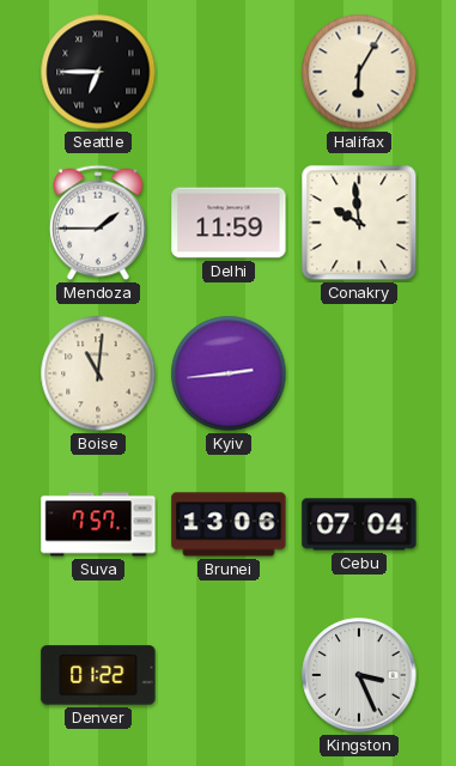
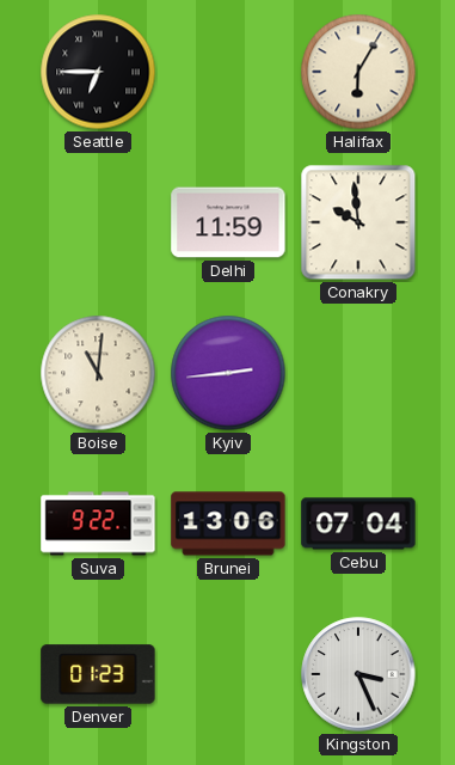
Mendoza: 1:45 -> none
Suva: 7:57 -> 9:22
Denver: 01:22 -> 01:23
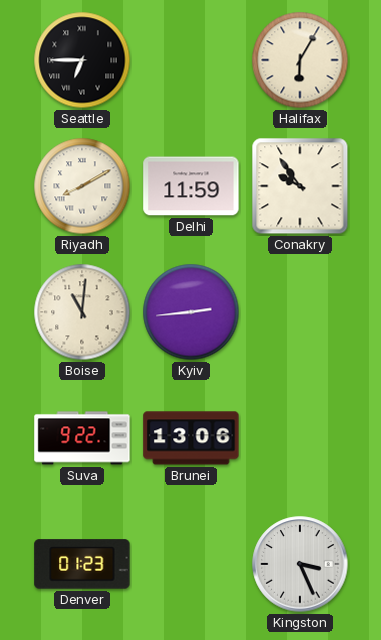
Riyadh: none -> 8:10
Conakry: 9:59 -> 9:54
Cebu: 07:04 -> none
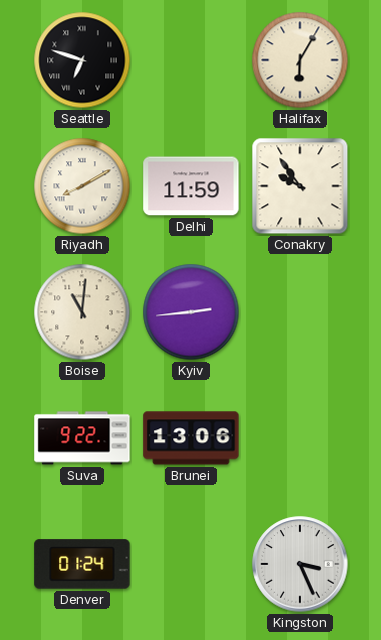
Seattle: 6:45 -> 6:48
Denver: 01:23 -> 01:24
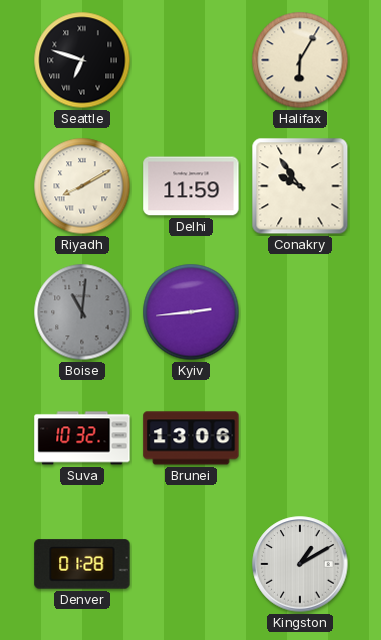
Boise dial: cream -> grey
Suva: 9:22 -> 10:32
Denver: 01:24 -> 01:28
Kingston: 3:26 -> 1:10
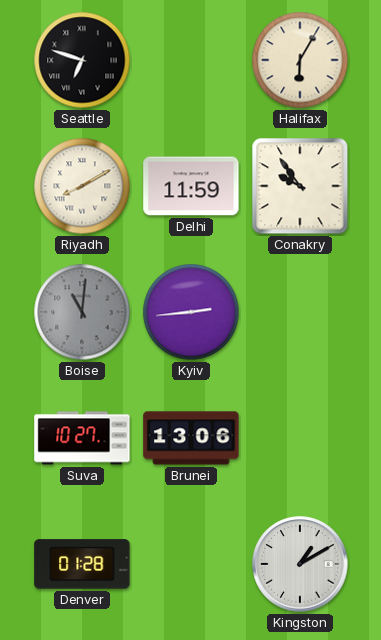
Suva: 10:32 -> 10:27
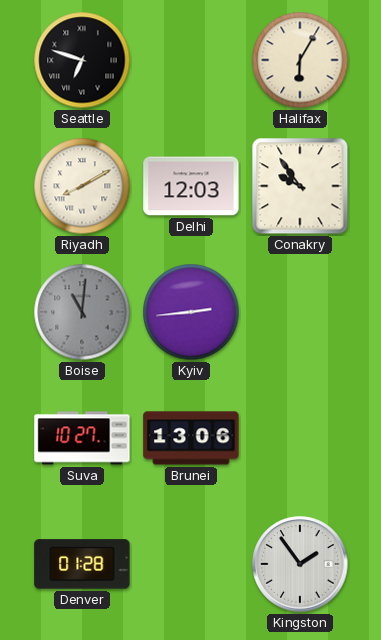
Delhi: 11:59 -> 12:03
Kingston: 1:10 -> 1:54
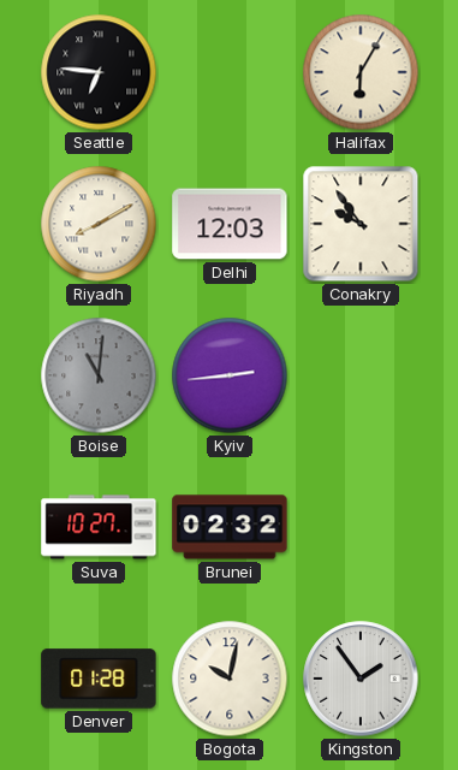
Seattle: 6:48 -> 6:46
Brunei: 13:06 -> 02:32
Bogota: none -> 10:02
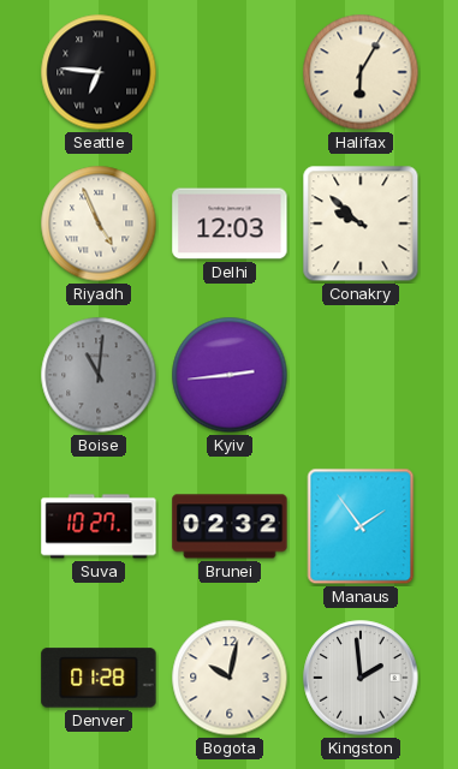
Riyadh: 8:10 -> 4:56
Conakry: 9:54 -> 9:52
Manaus: none -> 1:54
Kingston: 1:54 -> 1:59
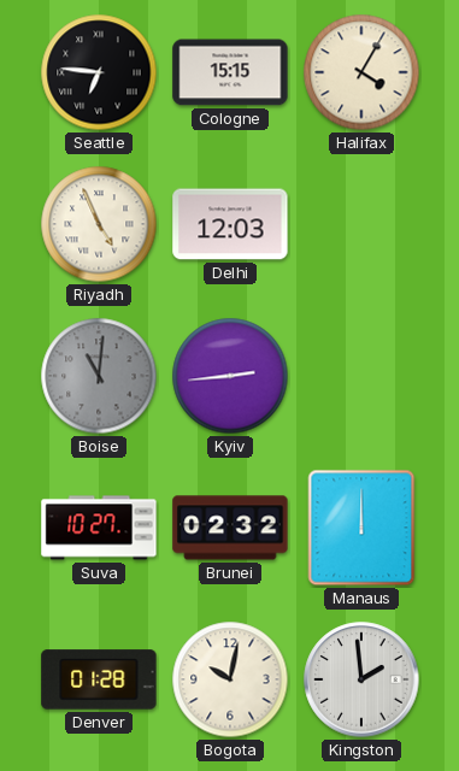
Cologne: none -> 15:15
Halifax: 6:05 -> 4:05
Conakry: 9:52 -> none
Manaus: 1:54 -> 12:00
